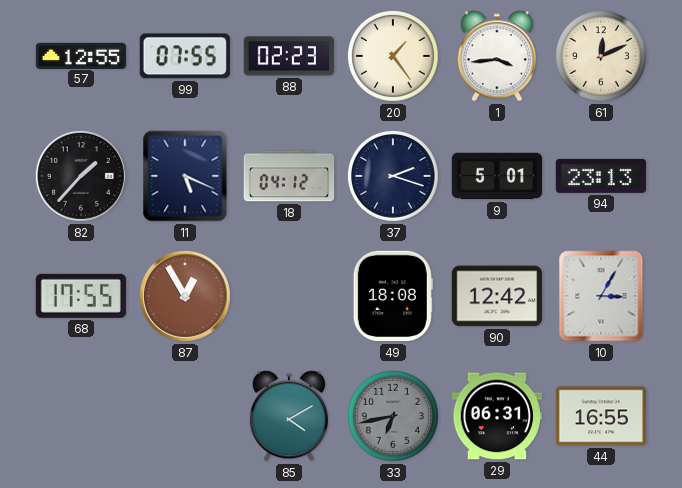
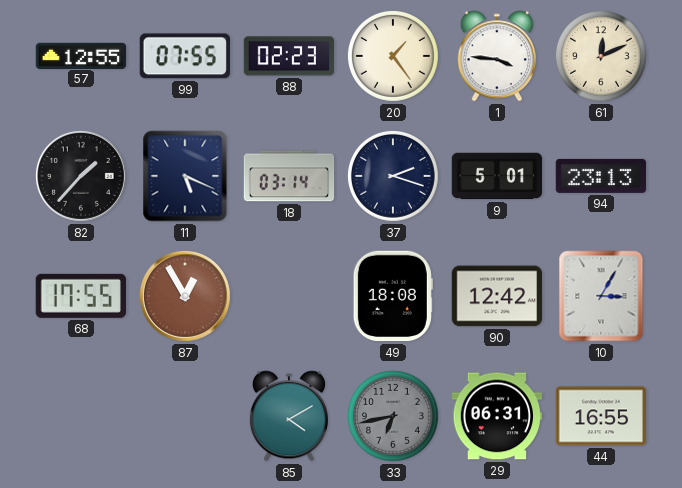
1: 3:44 -> 3:46
18: 04:12 -> 03:14
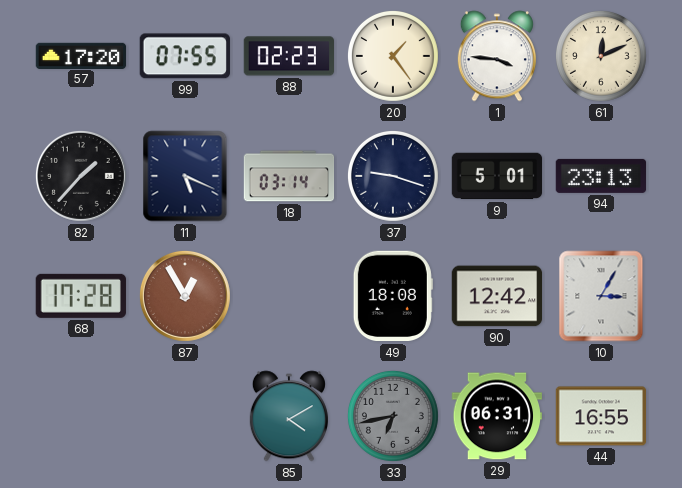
57: 12:55 -> 17:20
37: 2:18 -> 9:18
68: 17:55 -> 17:28
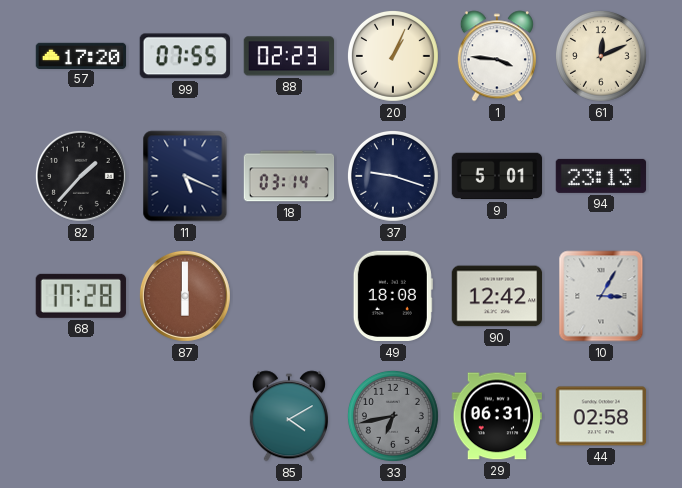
20: 1:24 -> 1:04
87: 12:55 -> 6:00
44: 16:55 -> 02:58
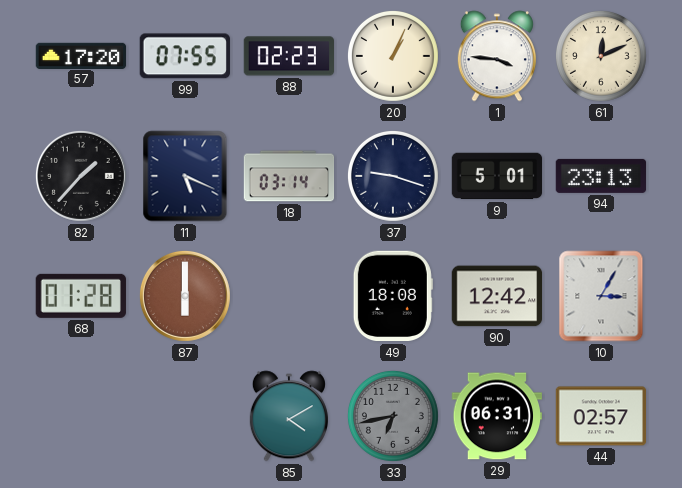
68: 17:28 -> 01:28
44: 02:58 -> 02:57
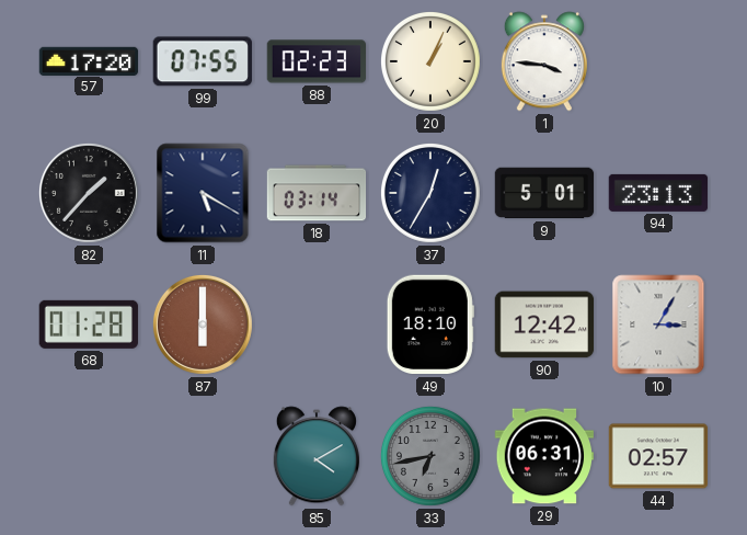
61: 12:11 -> none
11: 5:19 -> 5:20
37: 9:18 -> 12:35
49: 18:08 -> 18:10
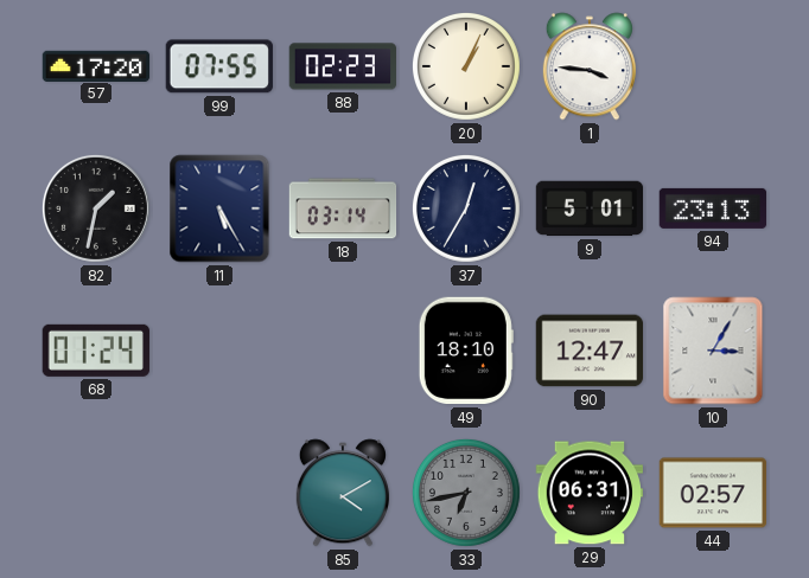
82: 1:37 -> 1:32
11: 5:20 -> 5:25
68: 01:28 -> 01:24
87: 6:00 -> none
90: 12:42 -> 12:47
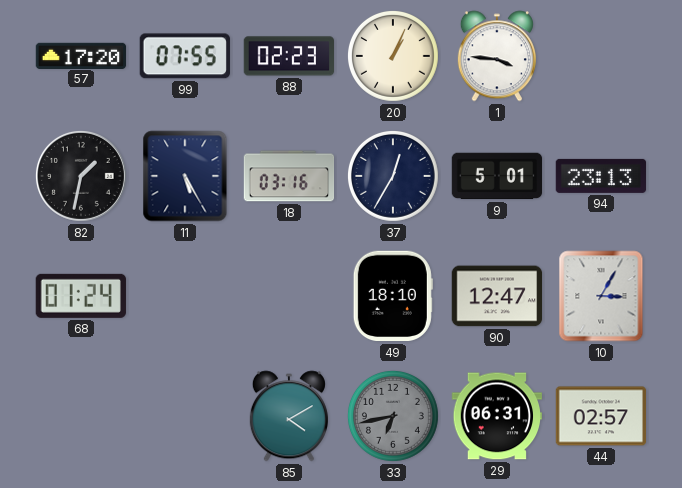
18: 03:14 -> 03:16
